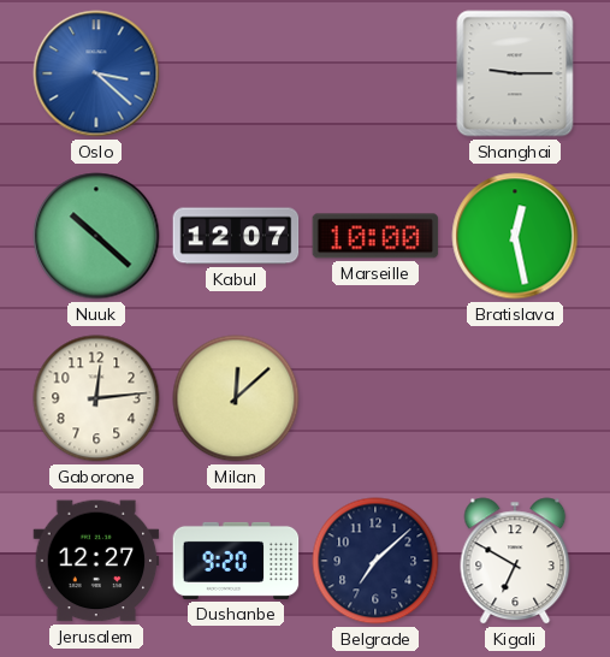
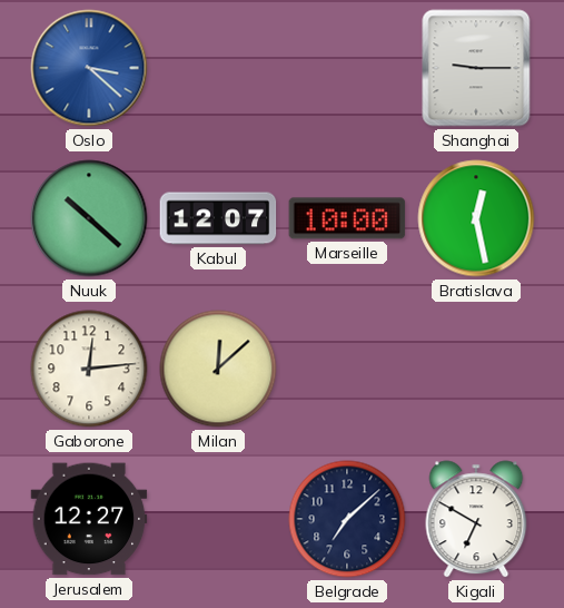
Dushanbe: 9:20 -> none
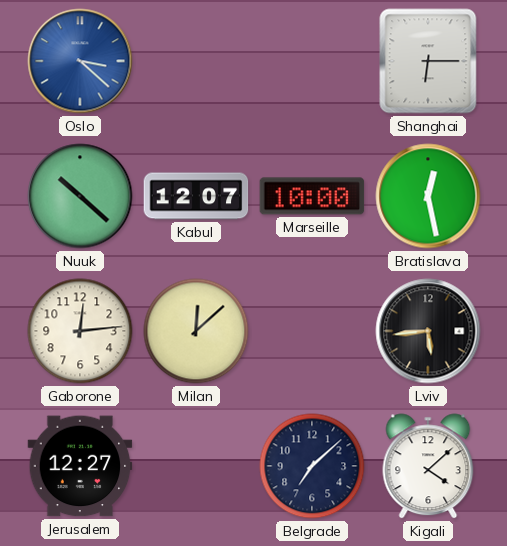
Shanghai: 9:15 -> 6:15
Lviv: none -> 5:44
Kigali: 6:50 -> 4:08
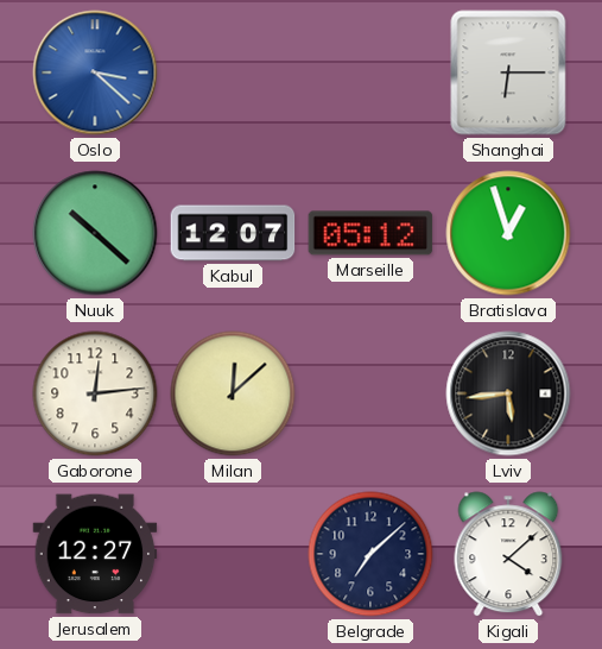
Marseille: 10:00 -> 05:12
Bratislava: 12:28 -> 12:57
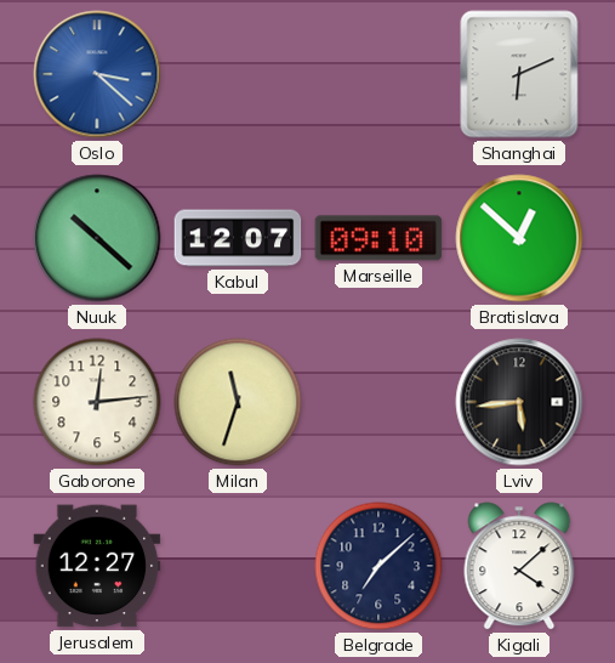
Shanghai: 6:15 -> 6:11
Marseille: 05:12 -> 09:10
Bratislava: 12:57 -> 12:52
Milan: 12:08 -> 11:33
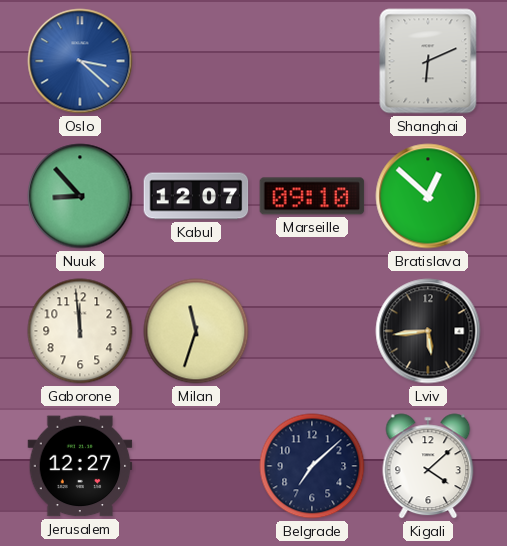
Nuuk: 10:22 -> 8:53
Gaborone: 12:14 -> 11:59
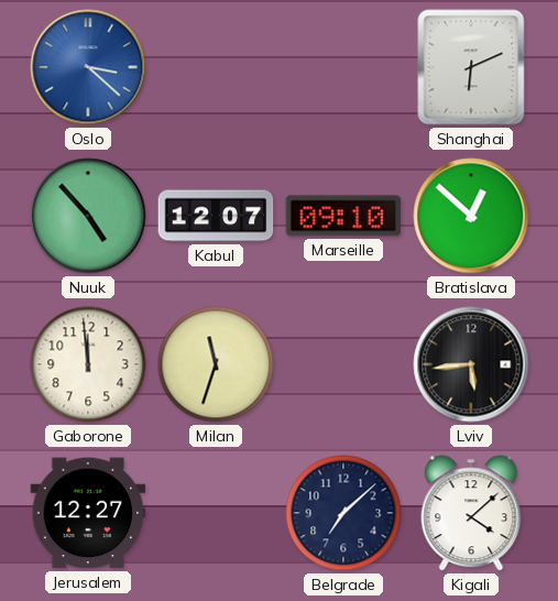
Nuuk: 8:53 -> 4:53
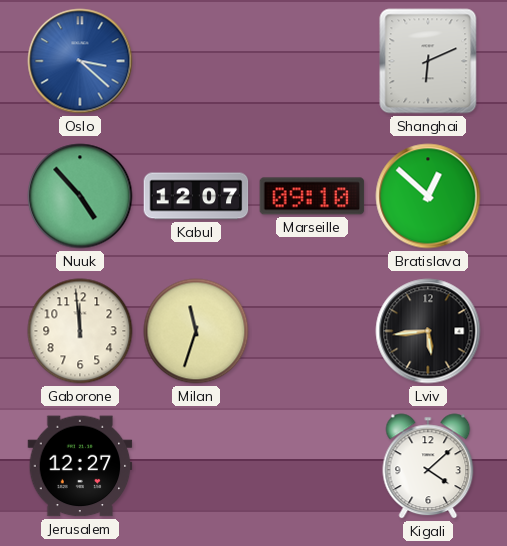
Belgrade: 7:08 -> none
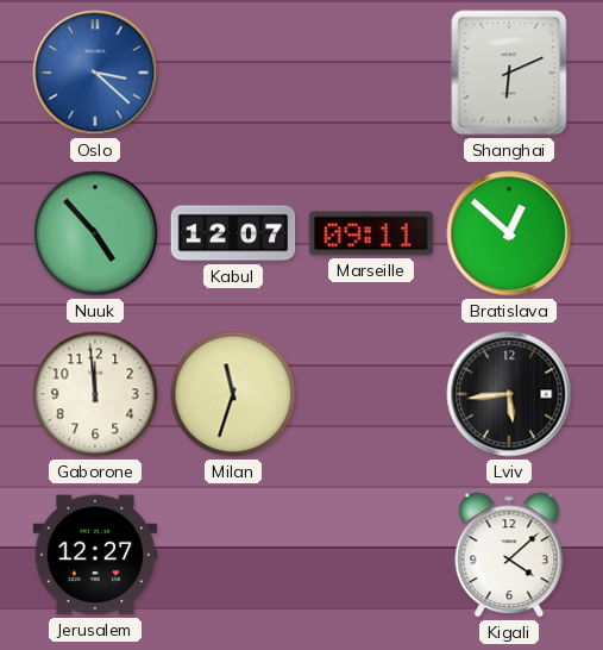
Marseille: 09:10 -> 09:11
